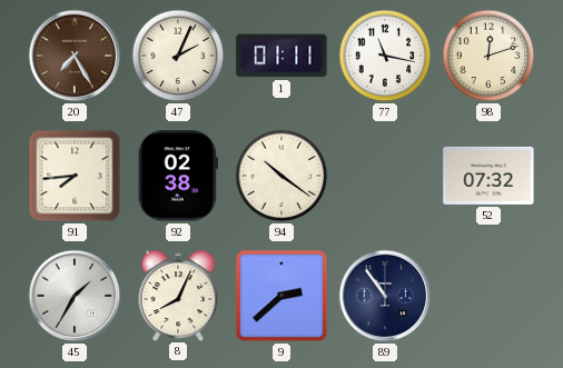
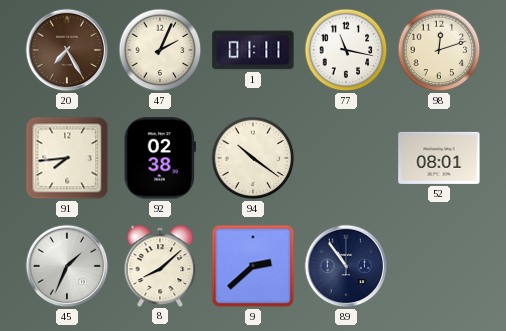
52: 07:32 -> 08:01
45: 1:35 -> 1:34
8: 8:04 -> 8:08
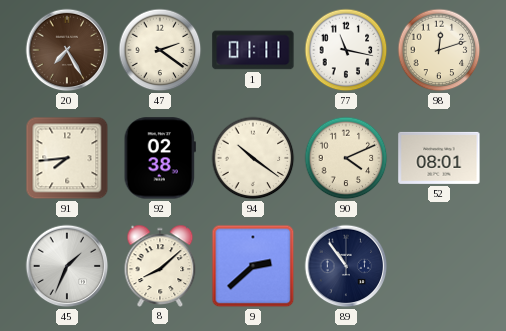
47: 2:04 -> 2:21
90: none -> 4:11
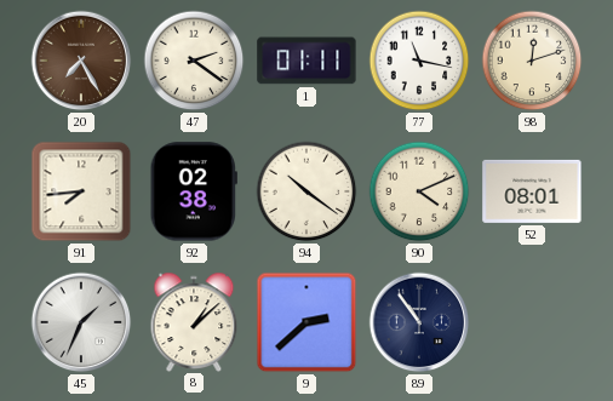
8: 8:08 -> 1:08
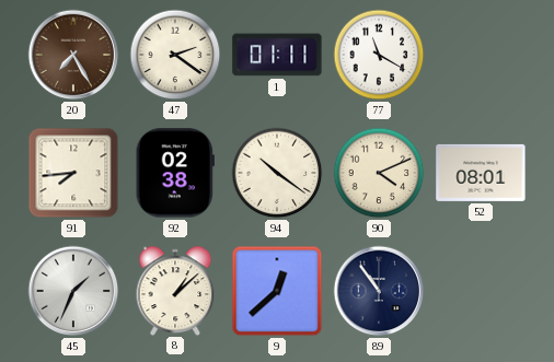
77: 11:17 -> 11:20
98: 12:12 -> none
9: 2:38 -> 12:38
